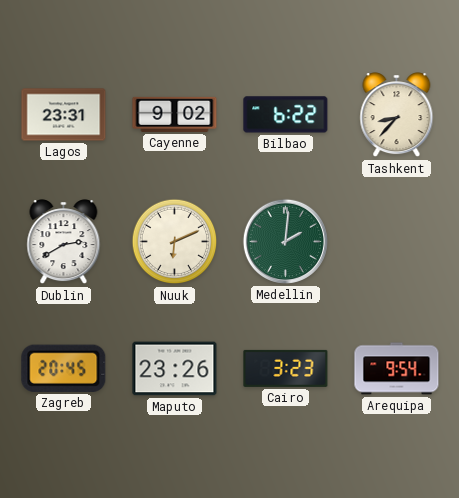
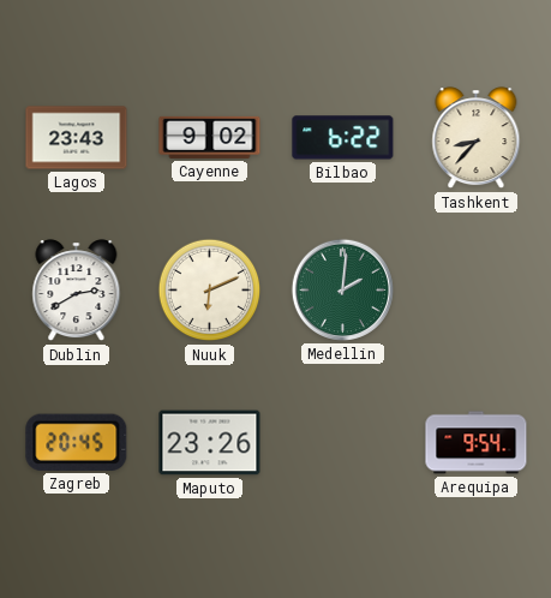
Lagos: 23:31 -> 23:43
Cairo: 3:23 -> none
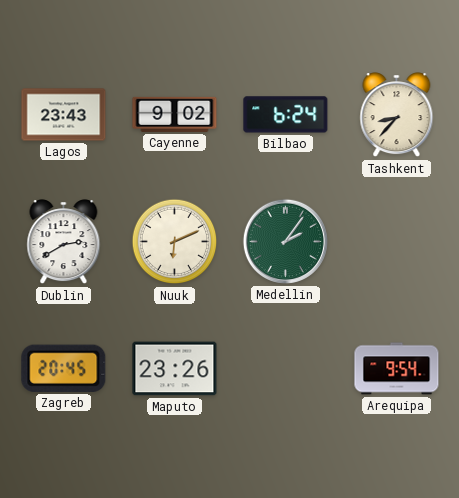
Bilbao: 6:22 -> 6:24
Medellin: 2:01 -> 2:06
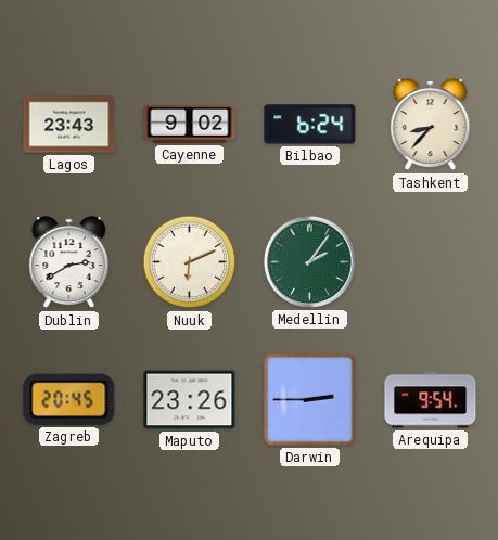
Darwin: none -> 2:45
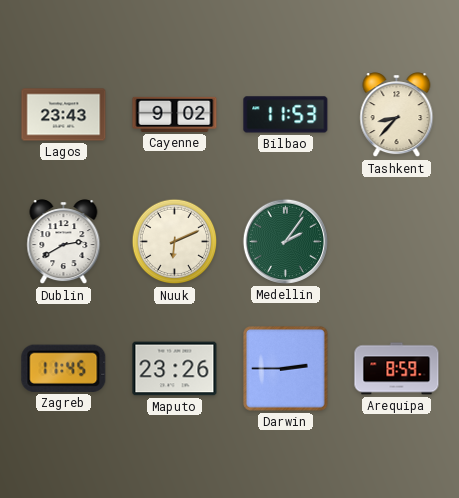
Bilbao: 6:24 -> 11:53
Zagreb: 20:45 -> 11:45
Arequipa: 9:54 -> 8:59
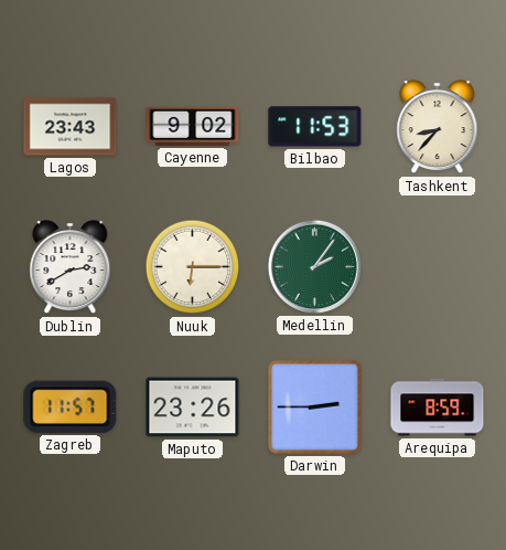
Nuuk: 6:11 -> 6:15
Zagreb: 11:45 -> 11:57
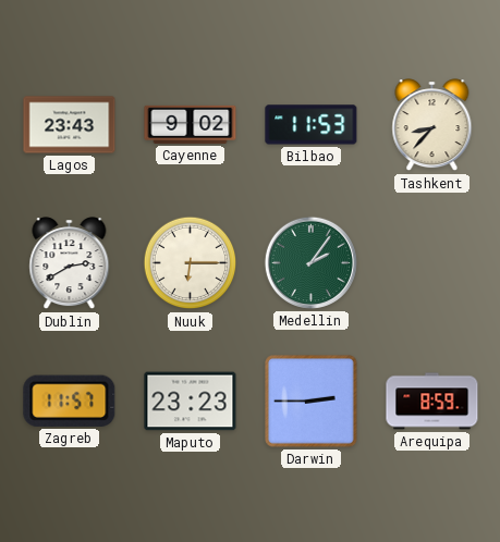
Maputo: 23:26 -> 23:23
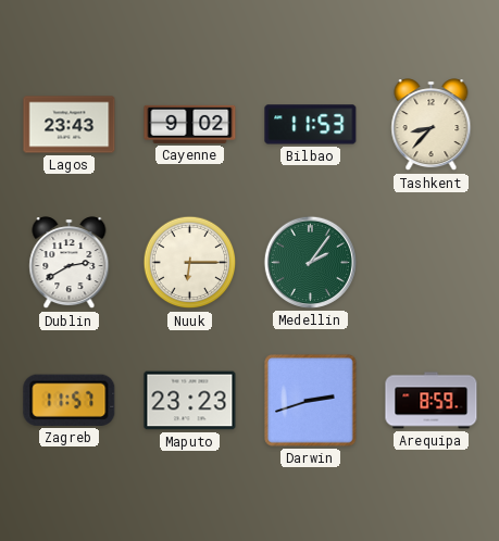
Darwin: 2:45 -> 2:42
